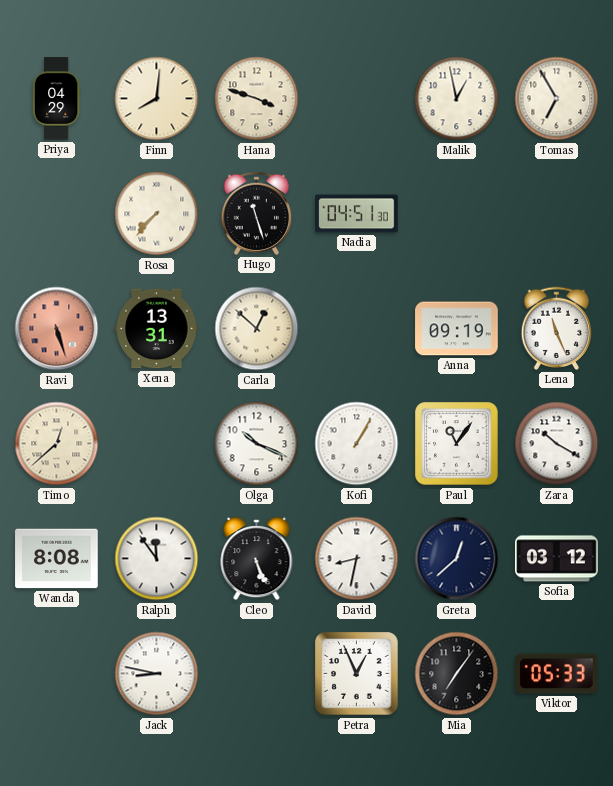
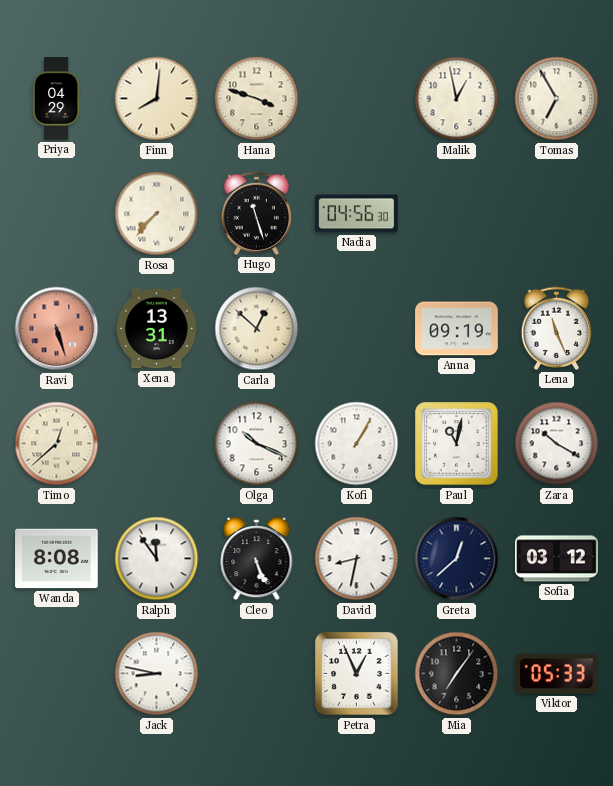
Nadia: 04:51 -> 04:56
Paul: 11:06 -> 11:02
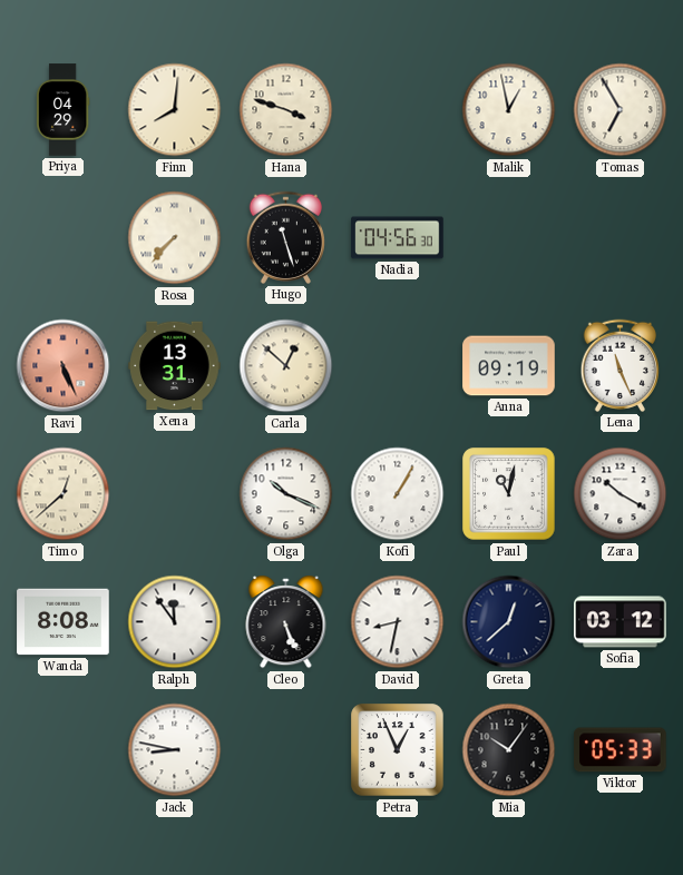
Ravi: 5:27 -> 5:26
Mia: 7:06 -> 10:06
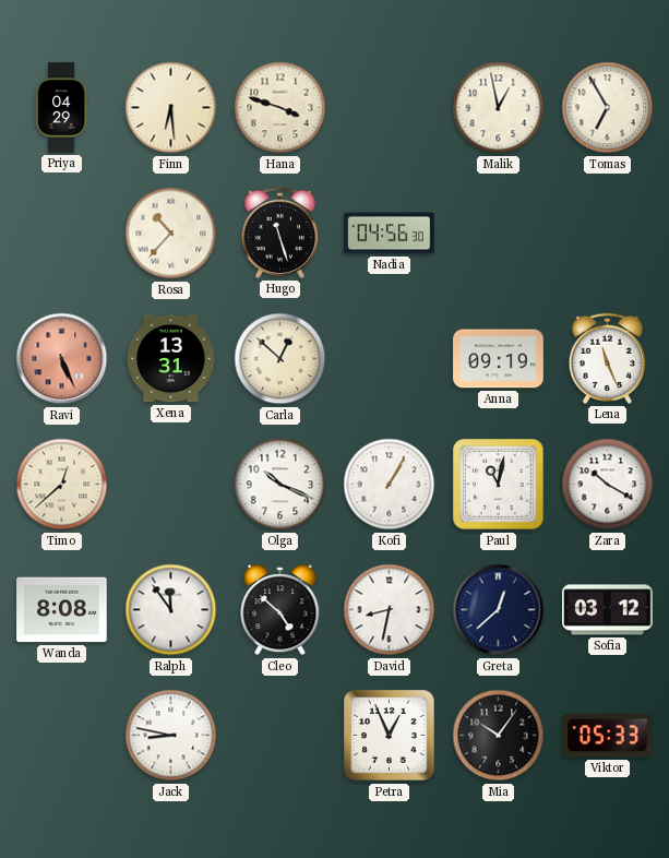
Finn: 8:01 -> 6:29
Rosa: 7:37 -> 10:37
Cleo: 5:26 -> 4:52
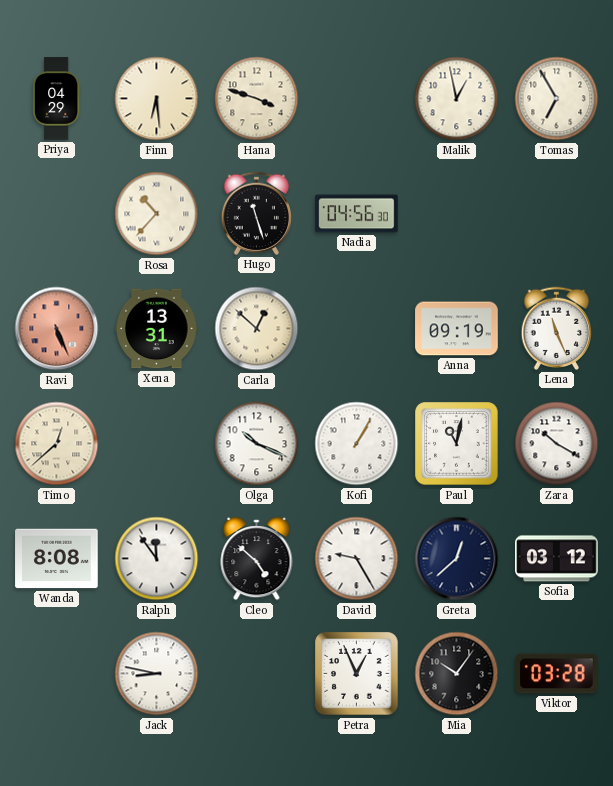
David: 8:32 -> 9:25
Viktor: 05:33 -> 03:28
